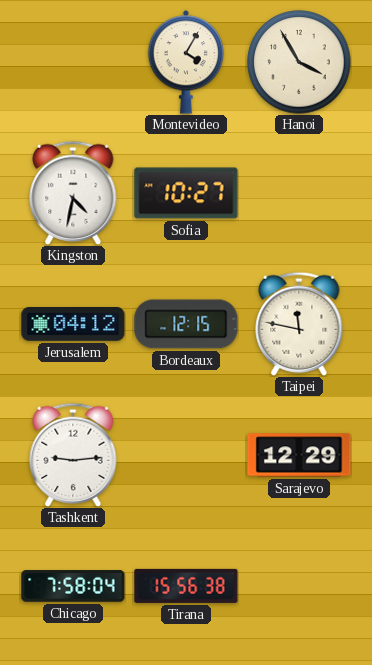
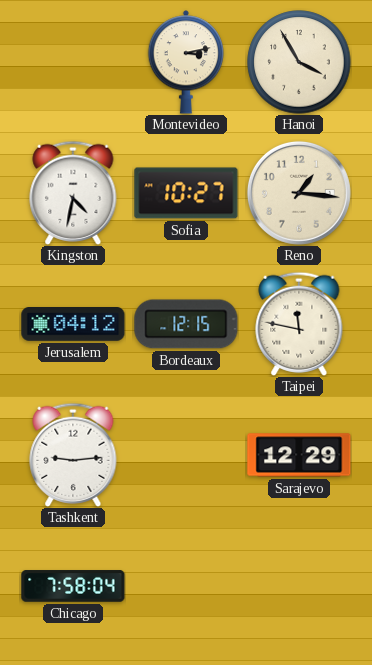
Montevideo: 4:05 -> 3:13
Reno: none -> 1:16
Tirana: 15:56 -> none
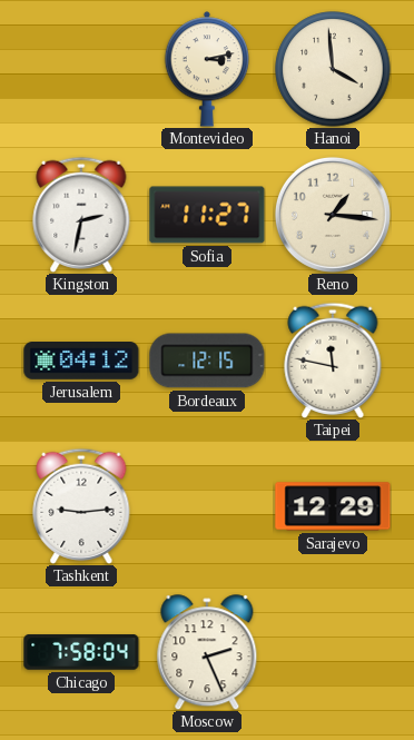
Hanoi: 3:55 -> 3:59
Kingston: 4:32 -> 2:32
Sofia: 10:27 -> 11:27
Moscow: none -> 2:26
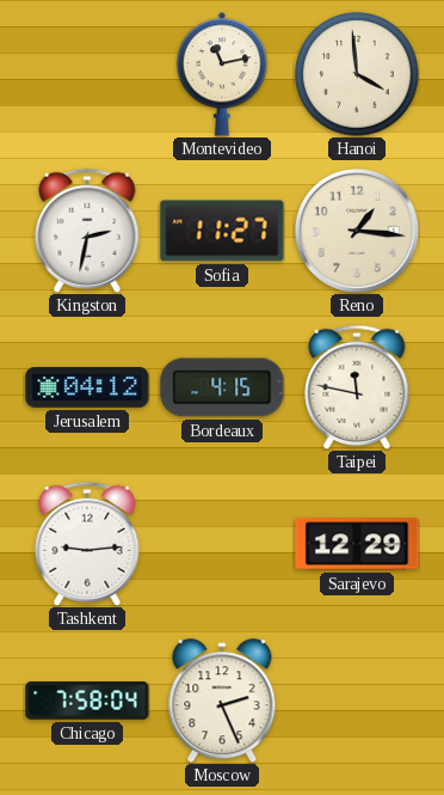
Montevideo: 3:13 -> 11:13
Bordeaux: 12:15 -> 4:15
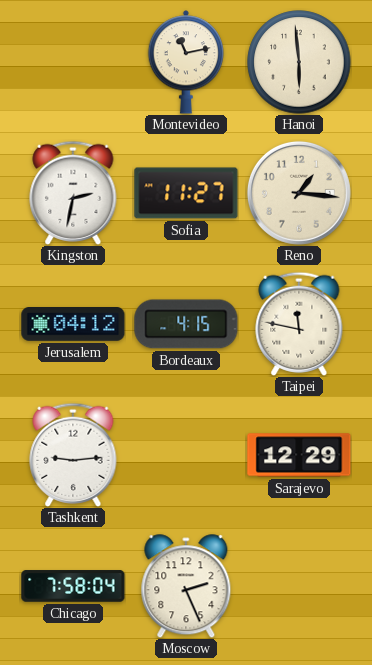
Hanoi: 3:59 -> 5:59
